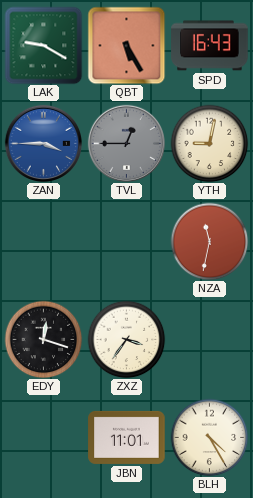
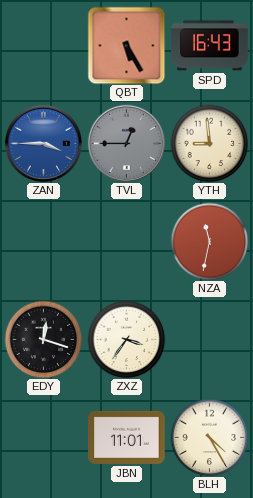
LAK: 9:20 -> none
YTH: 9:02 -> 8:59
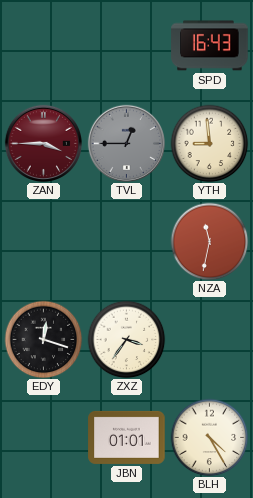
QBT: 5:25 -> none
ZAN dial: blue -> burgundy
JBN: 11:01 -> 01:01
